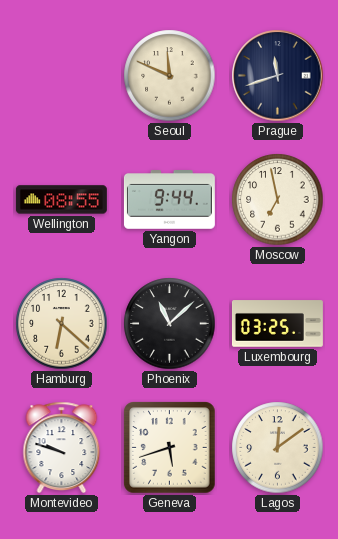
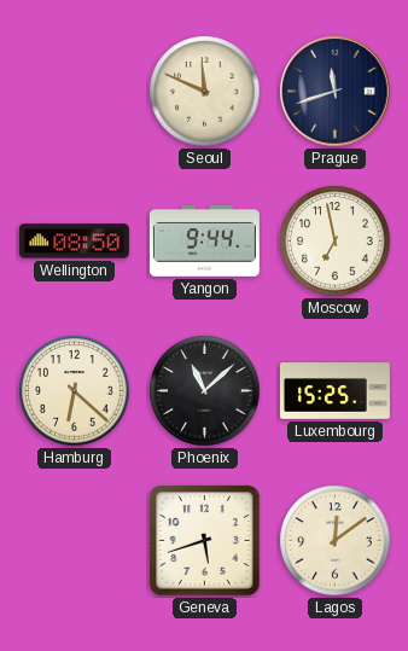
Wellington: 08:55 -> 08:50
Luxembourg: 03:25 -> 15:25
Montevideo: 9:48 -> none
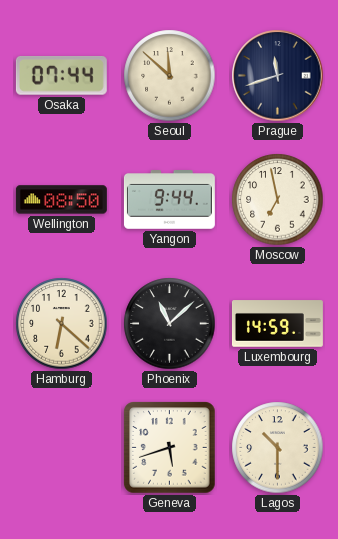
Osaka: none -> 07:44
Seoul: 11:49 -> 11:52
Luxembourg: 15:25 -> 14:59
Lagos: 12:09 -> 10:30
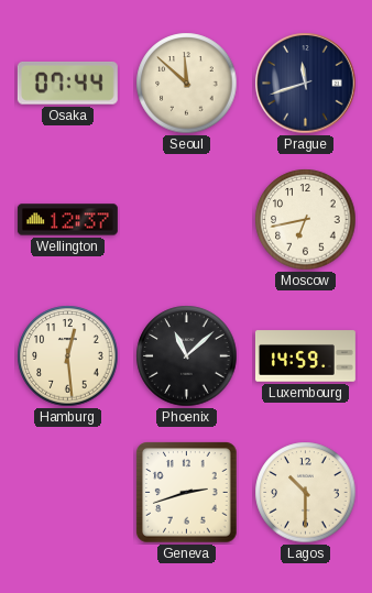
Wellington: 08:50 -> 12:37
Yangon: 9:44 -> none
Moscow: 6:58 -> 6:43
Hamburg: 6:22 -> 12:29
Geneva: 5:42 -> 2:42
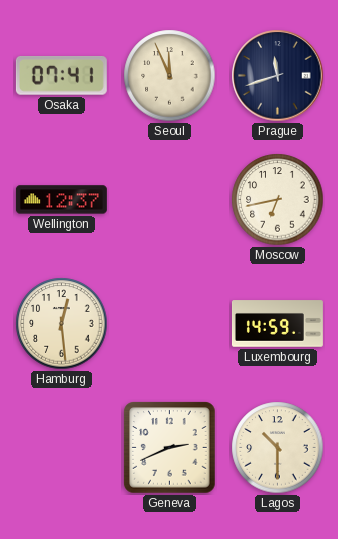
Osaka: 07:44 -> 07:41
Seoul: 11:52 -> 11:56
Phoenix: 11:08 -> none
Geneva: 2:42 -> 2:41
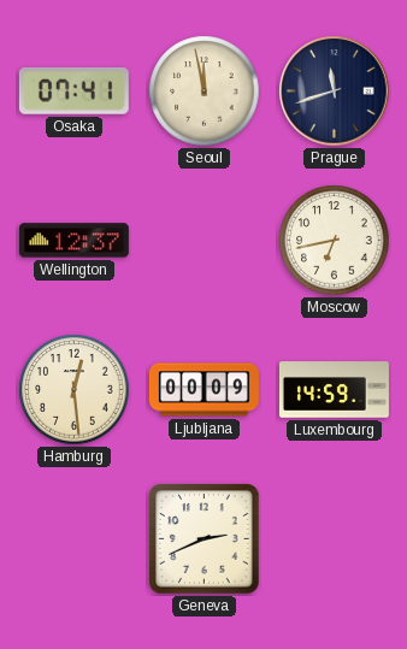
Seoul: 11:56 -> 11:58
Ljubljana: none -> 00:09
Lagos: 10:30 -> none
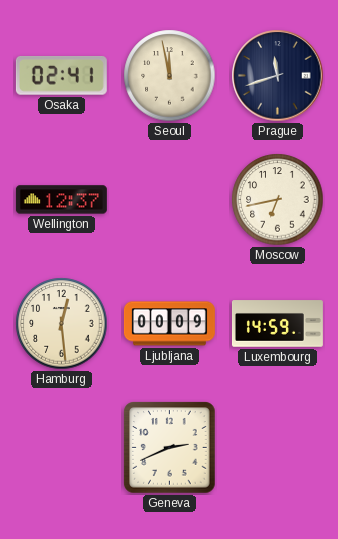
Osaka: 07:41 -> 02:41
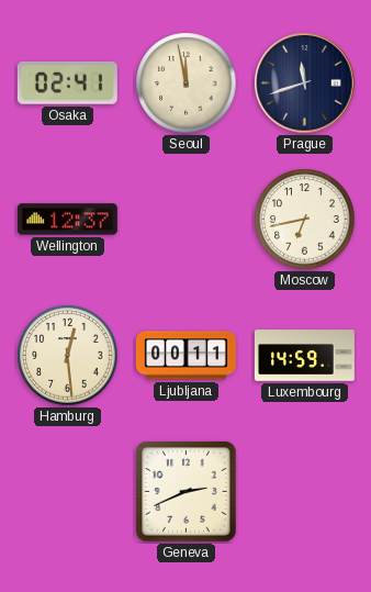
Ljubljana: 00:09 -> 00:11
